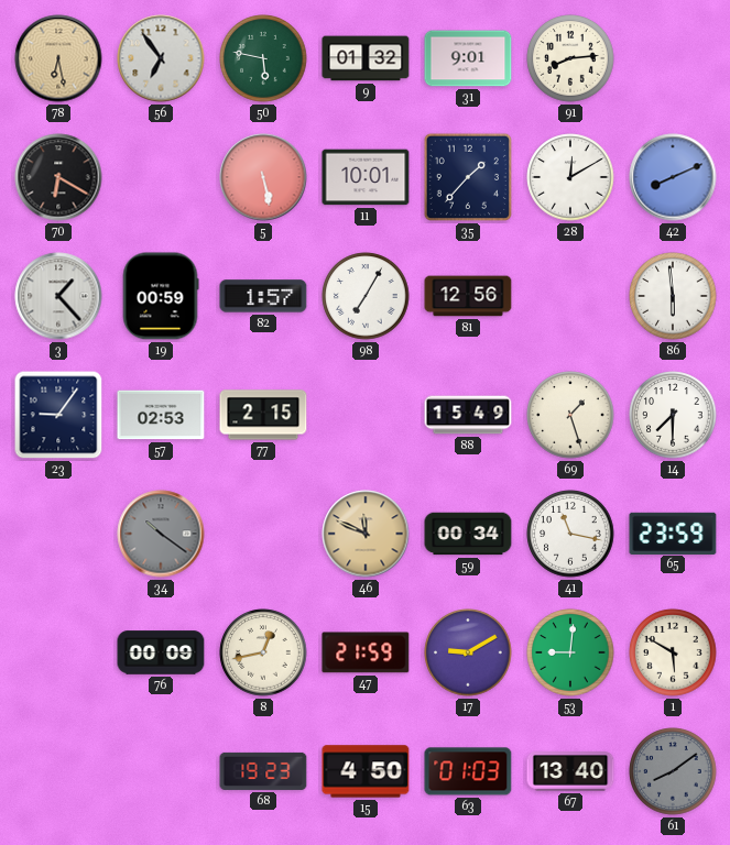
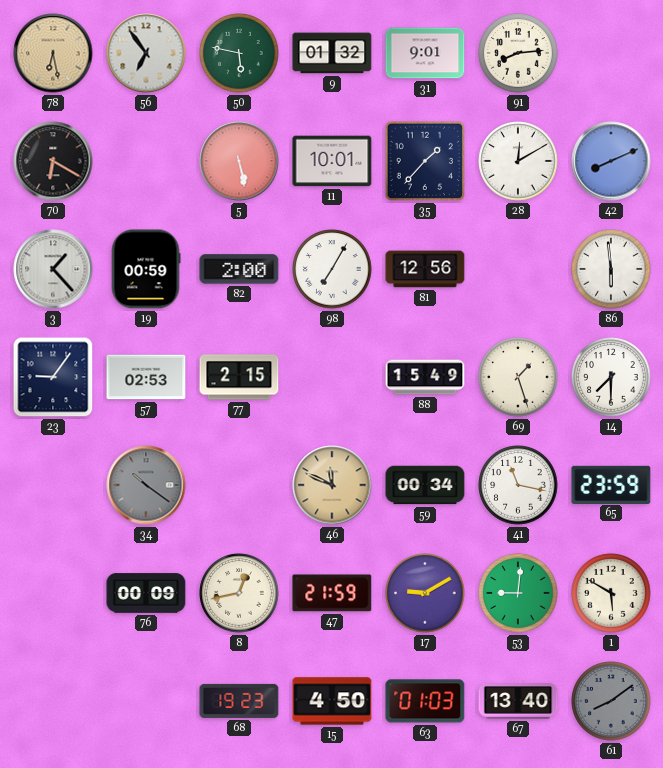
82: 1:57 -> 2:00
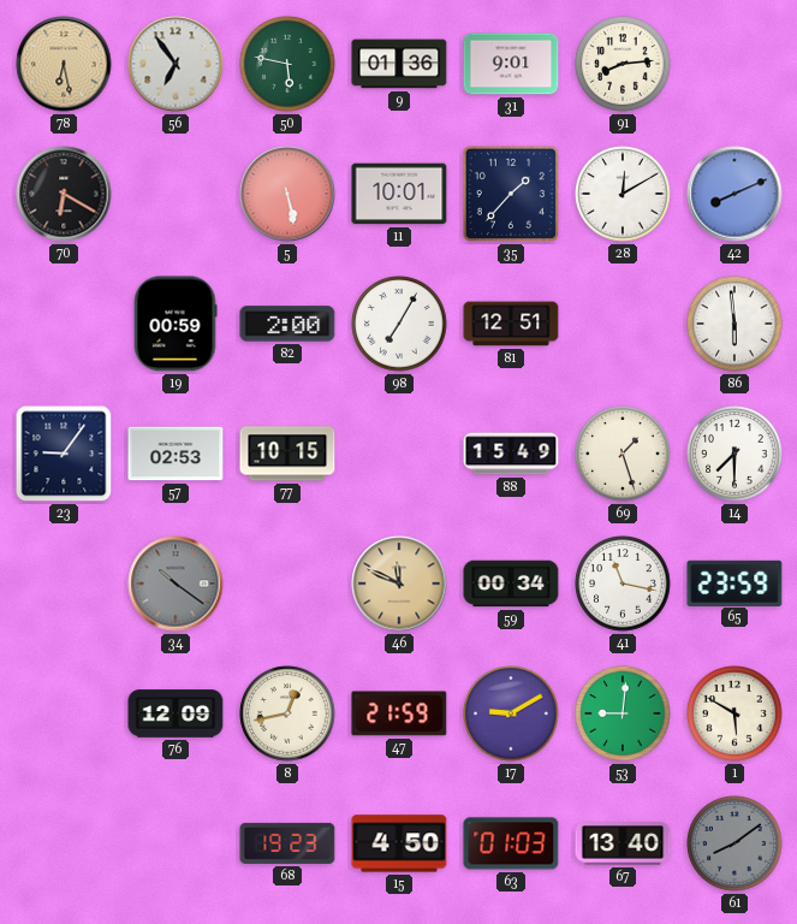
9: 01:32 -> 01:36
3: 1:23 -> none
81: 12:56 -> 12:51
77: 2:15 -> 10:15
76: 00:09 -> 12:09
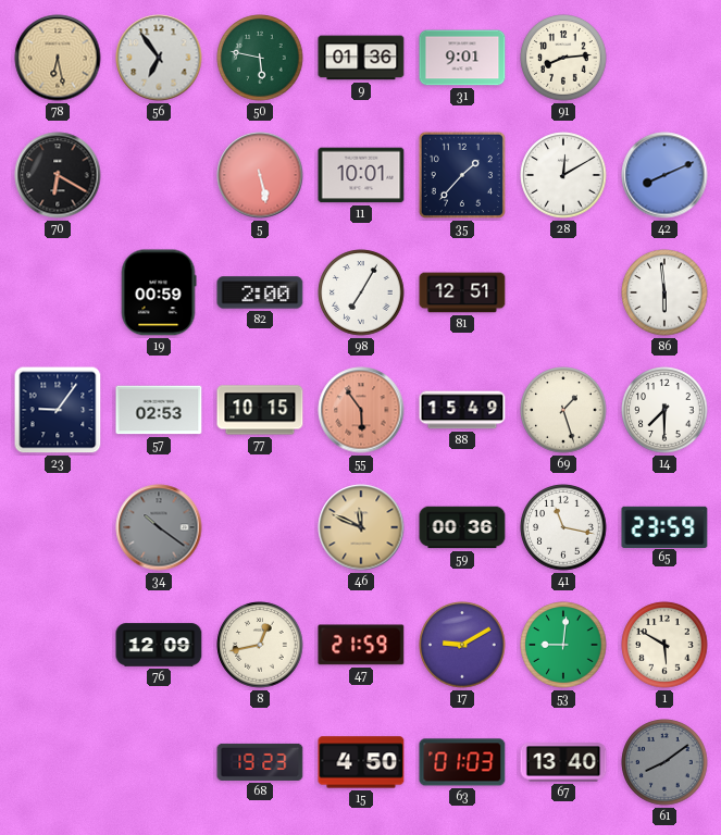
55: none -> 5:54
59: 00:34 -> 00:36
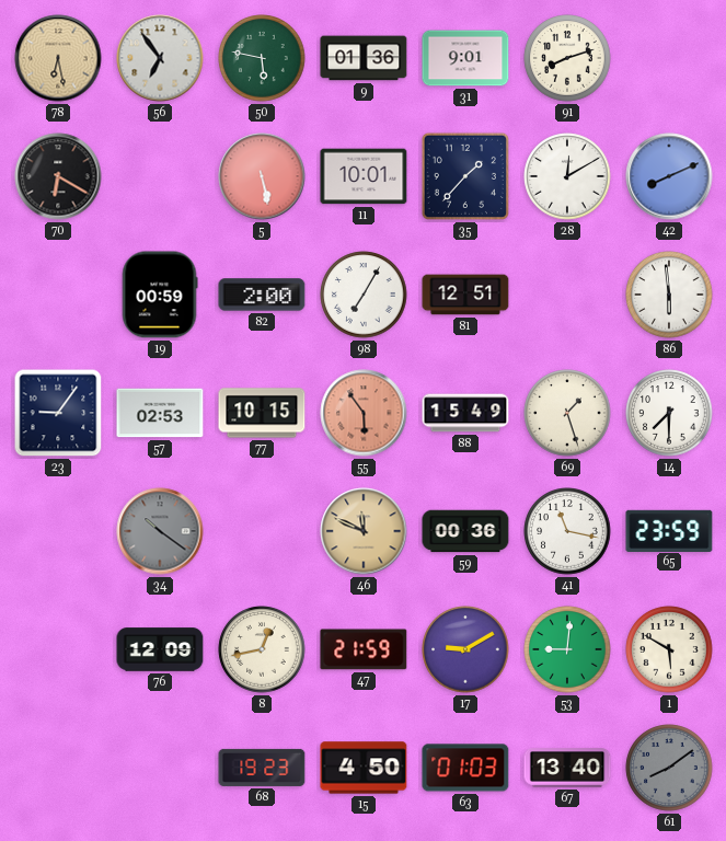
91: 8:14 -> 8:12
